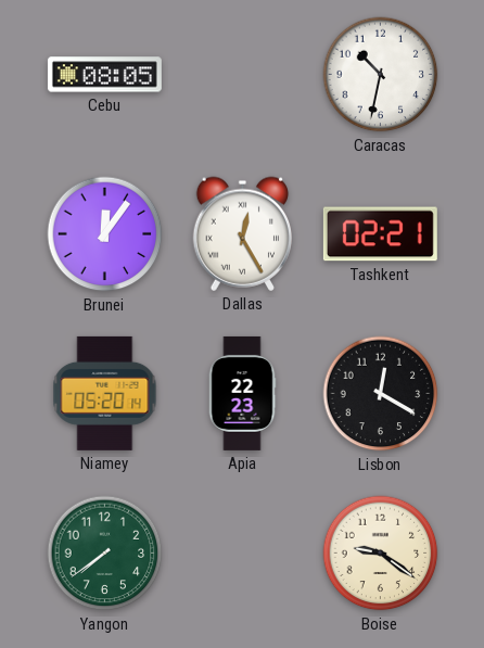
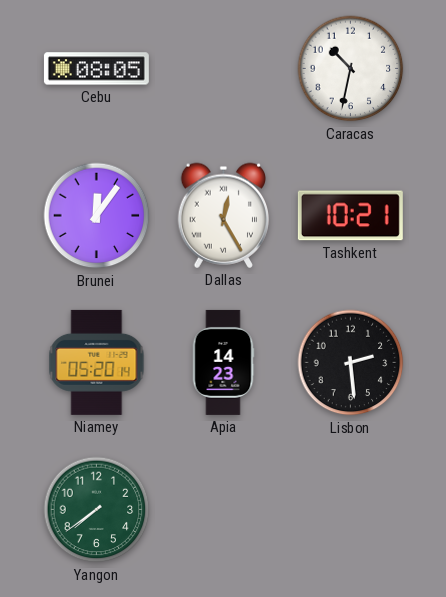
Tashkent: 02:21 -> 10:21
Apia: 22:23 -> 14:23
Lisbon: 12:20 -> 2:29
Boise: 9:21 -> none
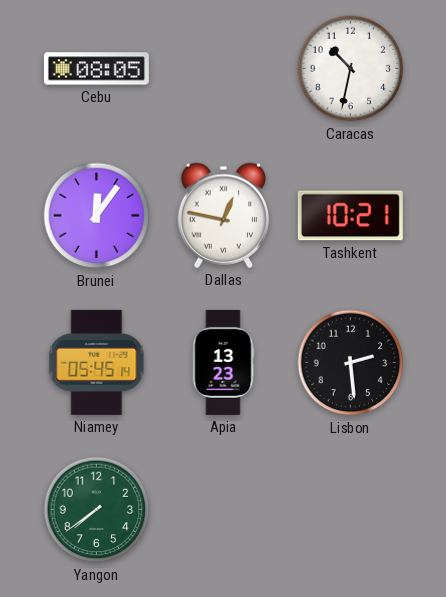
Dallas: 12:25 -> 12:47
Niamey: 05:20 -> 05:45
Apia: 14:23 -> 13:23
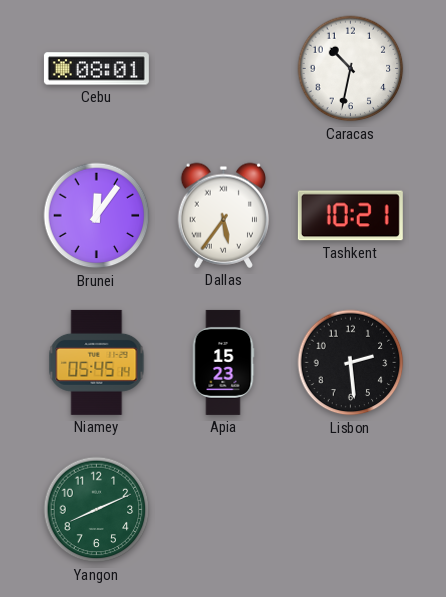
Cebu: 08:05 -> 08:01
Dallas: 12:47 -> 5:36
Apia: 13:23 -> 15:23
Yangon: 7:39 -> 8:11
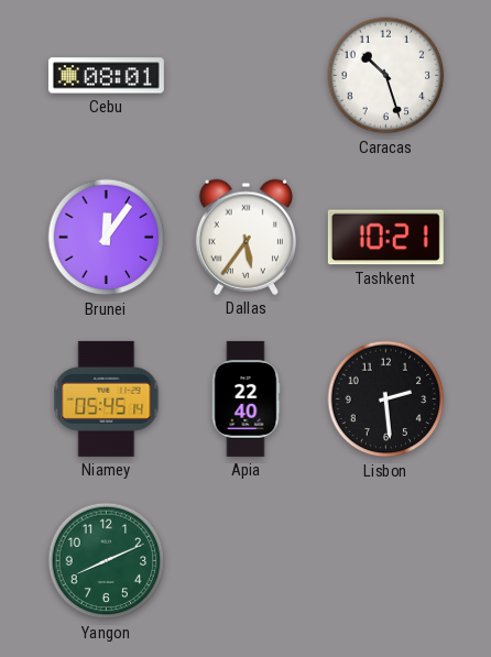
Caracas: 10:32 -> 10:27
Apia: 15:23 -> 22:40
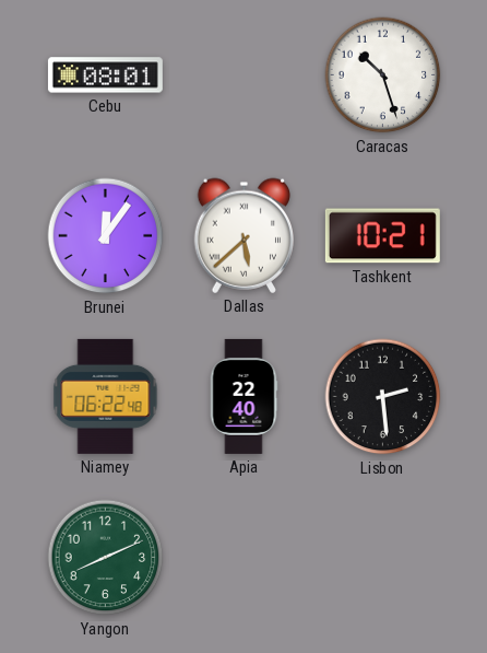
Dallas: 5:36 -> 5:38
Niamey: 05:45 -> 06:22
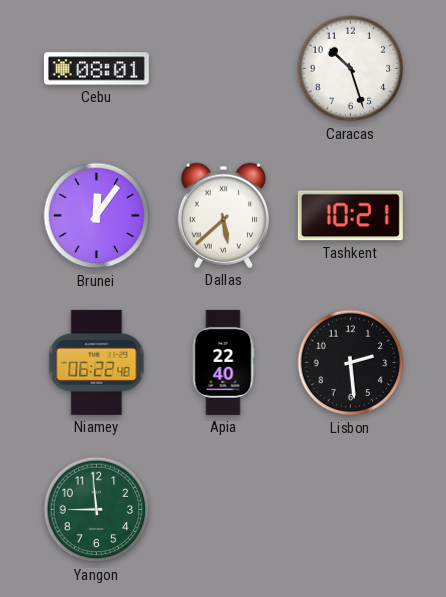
Yangon: 8:11 -> 8:59
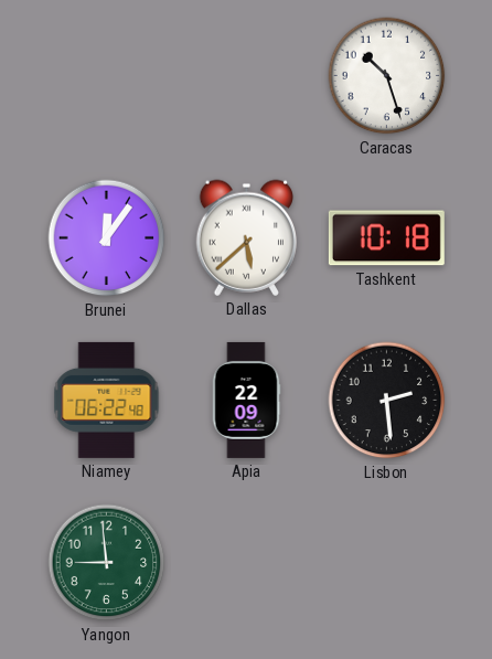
Cebu: 08:01 -> none
Tashkent: 10:21 -> 10:18
Apia: 22:40 -> 22:09
